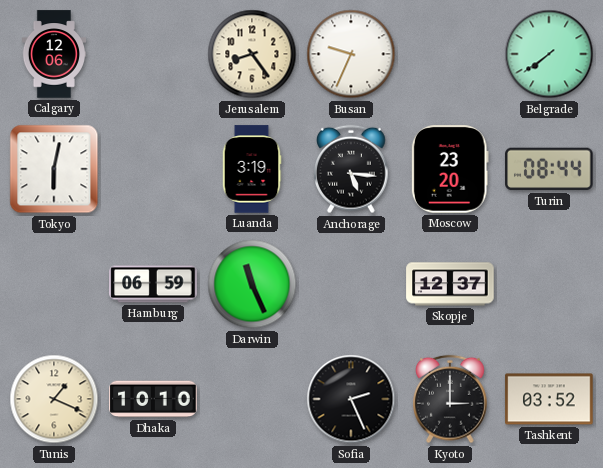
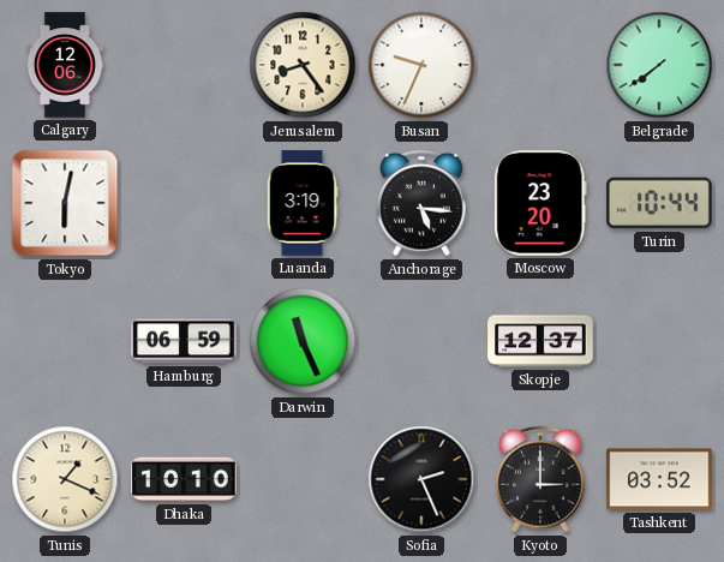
Turin: 08:44 -> 10:44
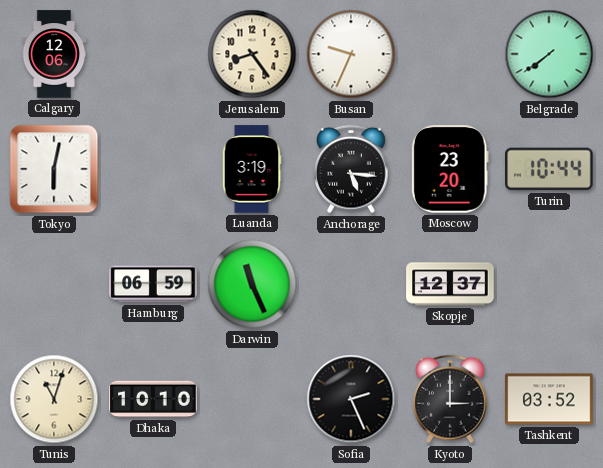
Tunis: 1:19 -> 11:03
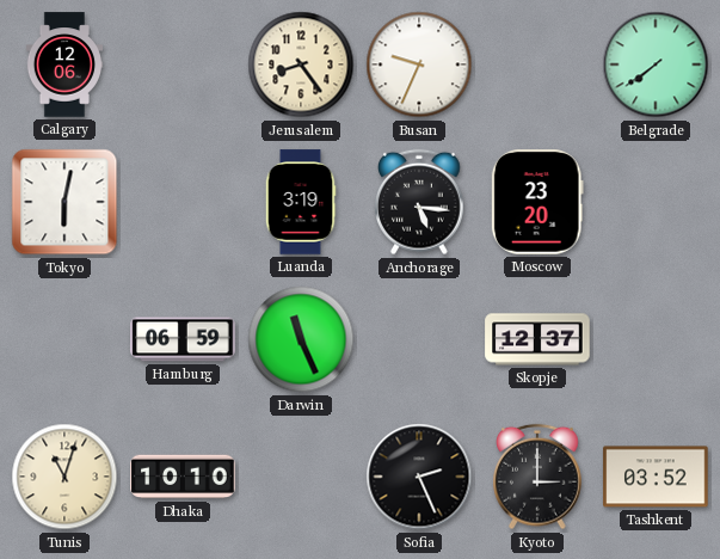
Turin: 10:44 -> none
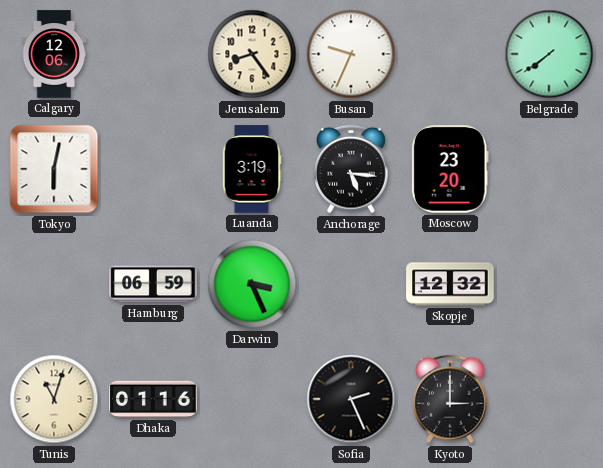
Darwin: 11:26 -> 3:26
Skopje: 12:37 -> 12:32
Dhaka: 10:10 -> 01:16
Tashkent: 03:52 -> none
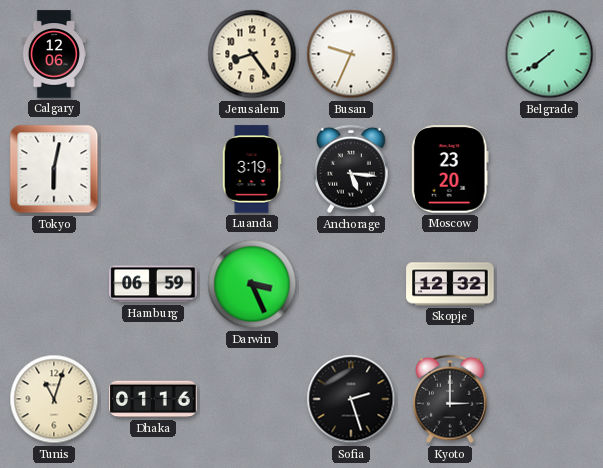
Sofia: 2:26 -> 2:27
